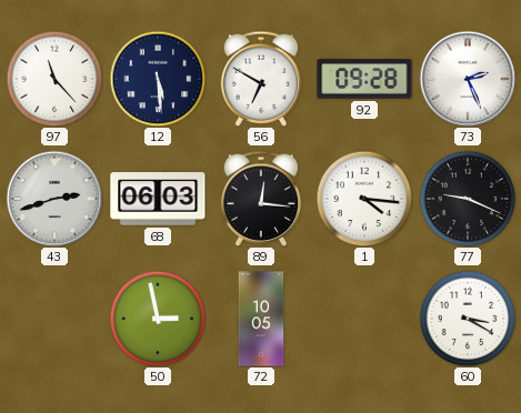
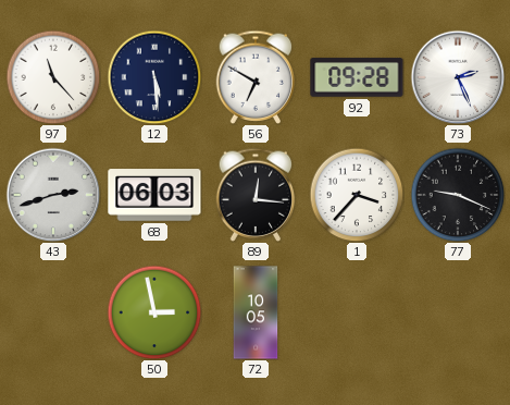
1: 4:16 -> 3:37
60: 3:20 -> none
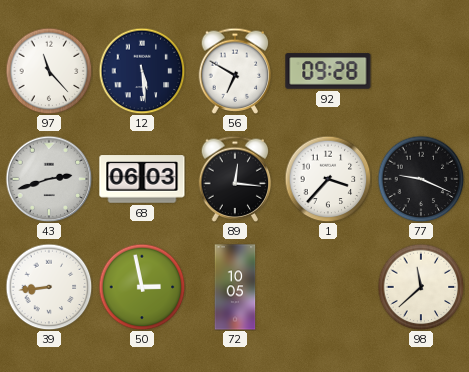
73: 2:26 -> none
39: none -> 8:44
98: none -> 11:38
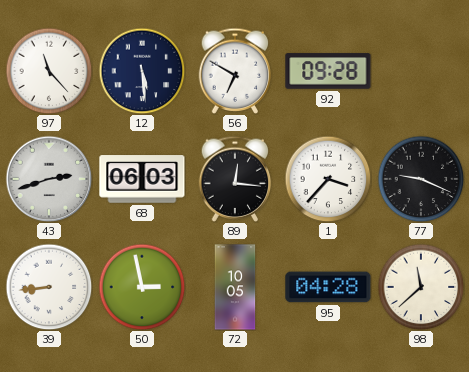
95: none -> 04:28
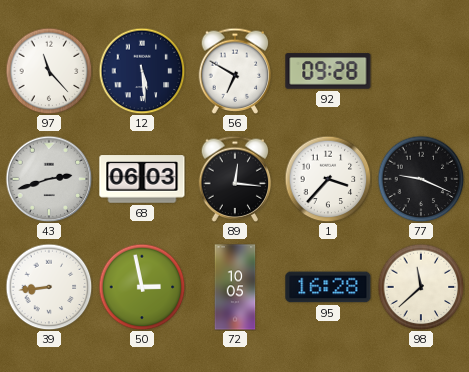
95: 04:28 -> 16:28
